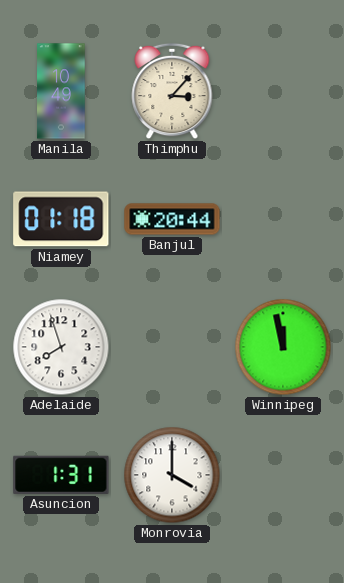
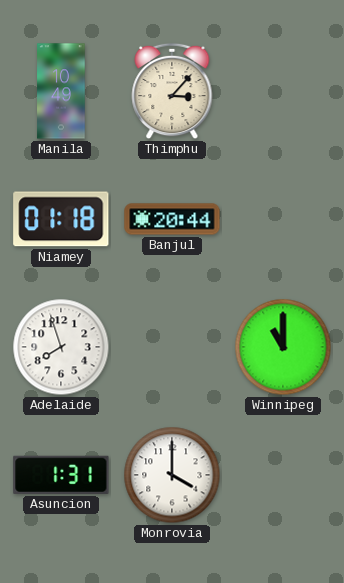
Winnipeg: 11:58 -> 11:00
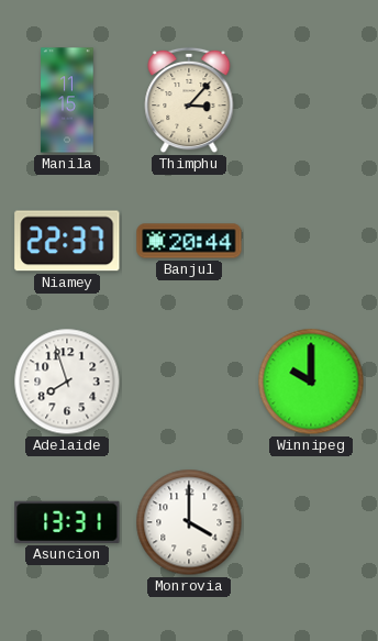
Manila: 10:49 -> 11:15
Niamey: 01:18 -> 22:37
Winnipeg: 11:00 -> 10:00
Asuncion: 1:31 -> 13:31
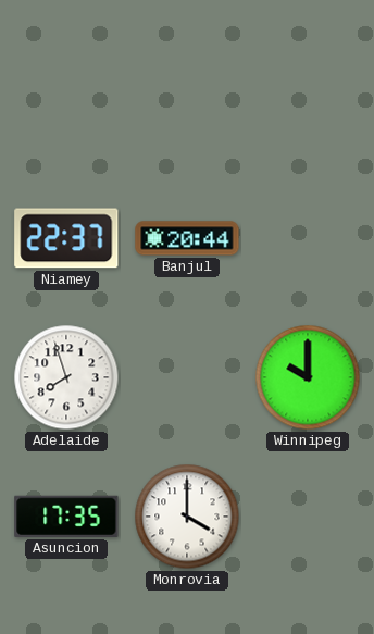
Manila: 11:15 -> none
Thimphu: 3:07 -> none
Asuncion: 13:31 -> 17:35
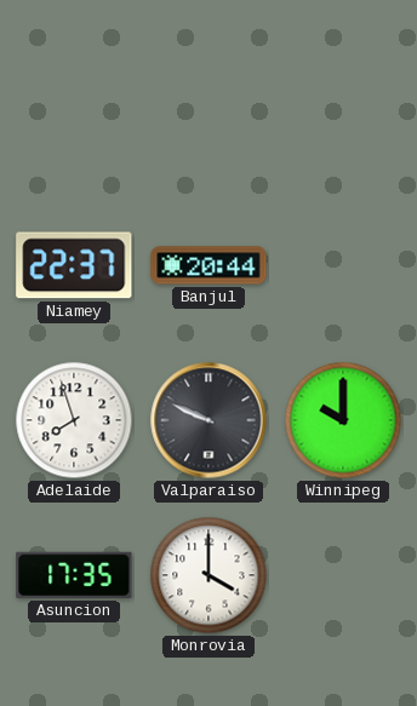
Valparaiso: none -> 9:49
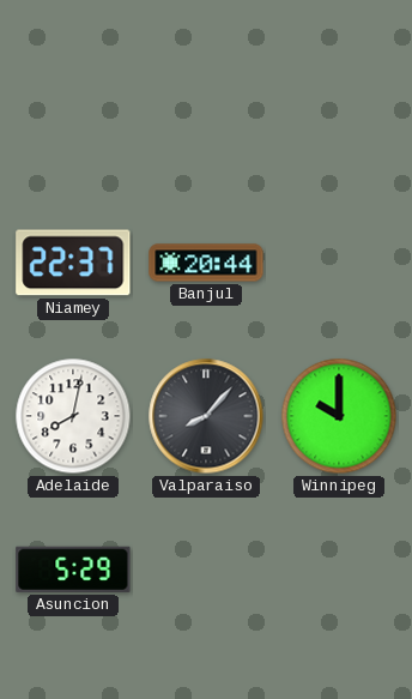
Adelaide: 7:57 -> 8:02
Valparaiso: 9:49 -> 8:07
Asuncion: 17:35 -> 5:29
Monrovia: 4:00 -> none
